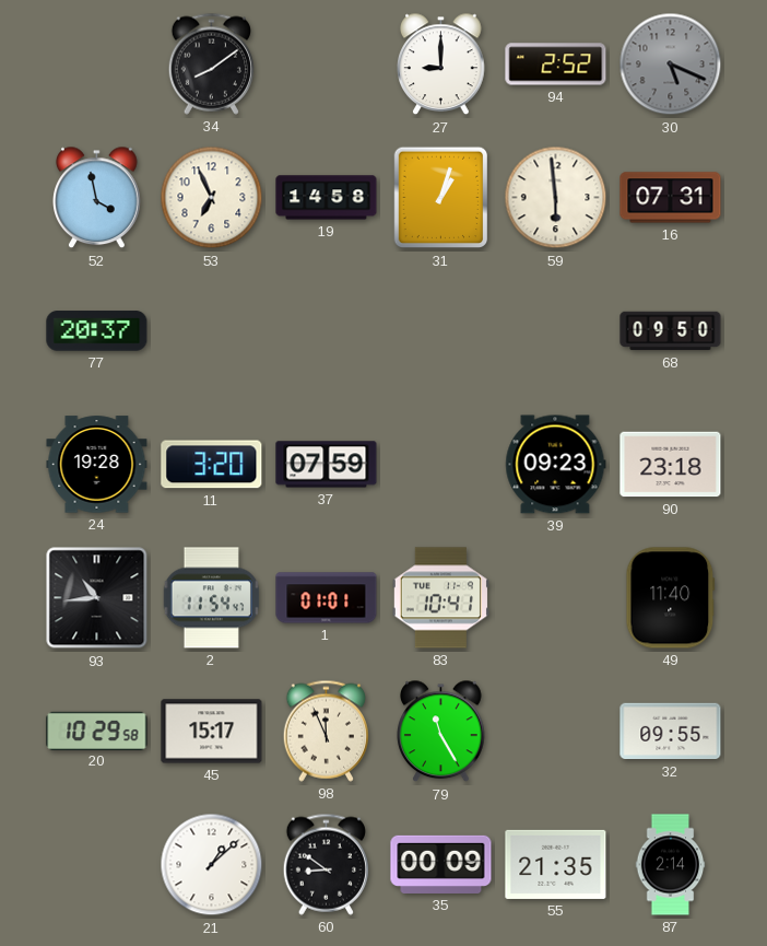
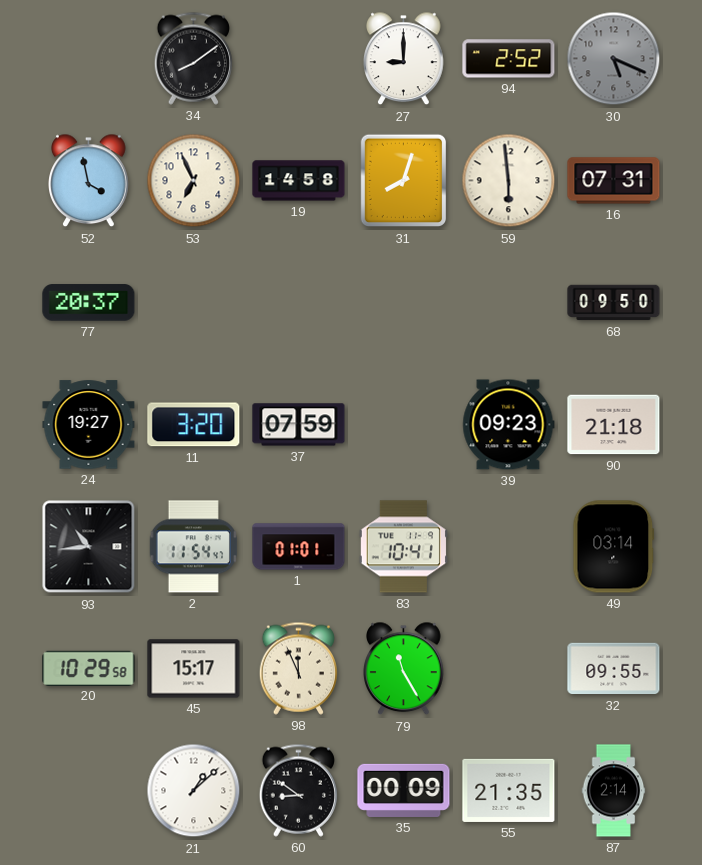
31: 1:03 -> 8:03
24: 19:28 -> 19:27
90: 23:18 -> 21:18
49: 11:40 -> 03:14
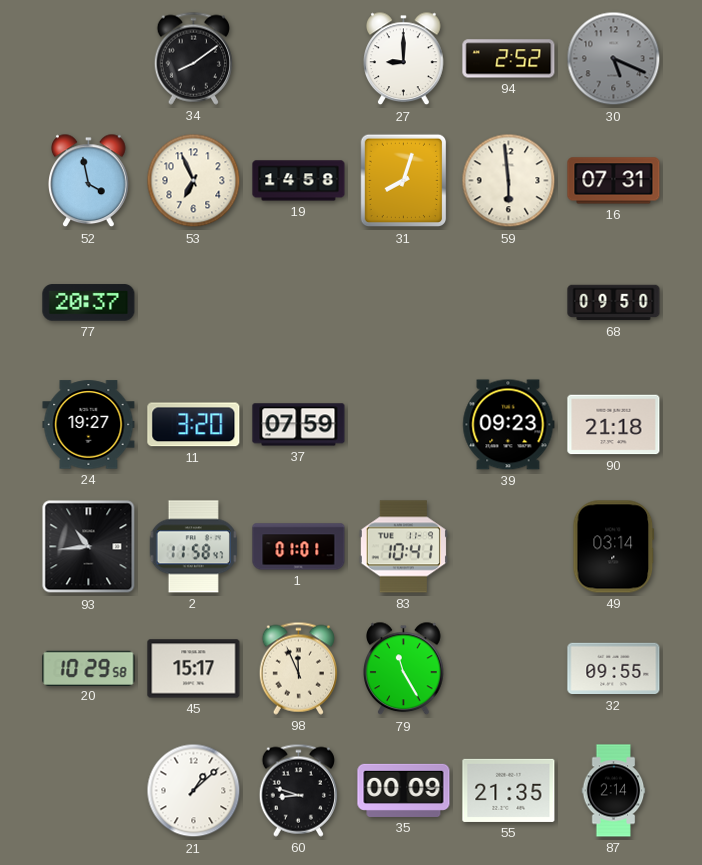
2: 11:54 -> 11:58
60: 8:51 -> 8:48
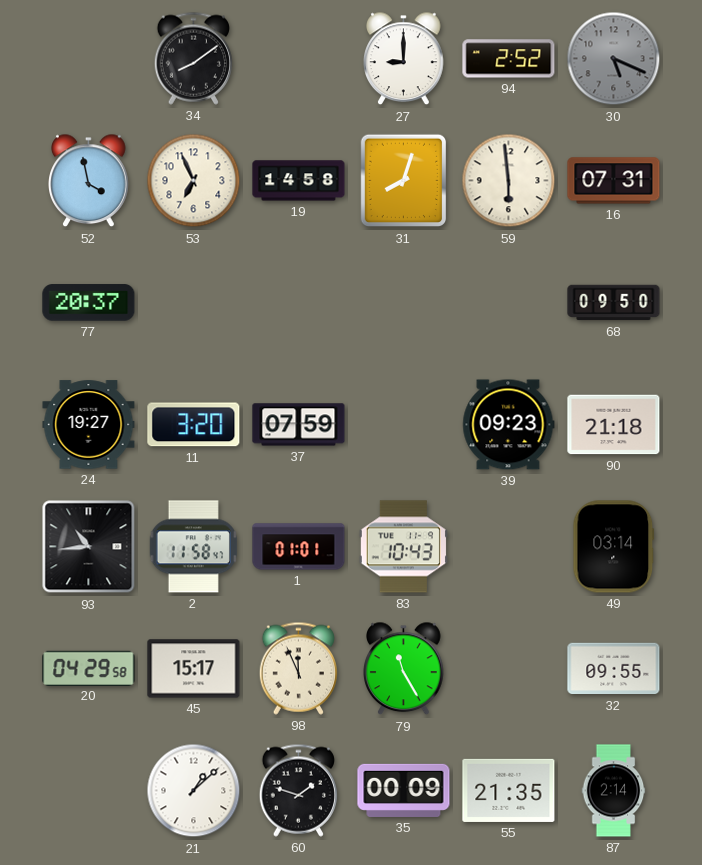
83: 10:41 -> 10:43
20: 10:29 -> 04:29
60: 8:48 -> 1:48
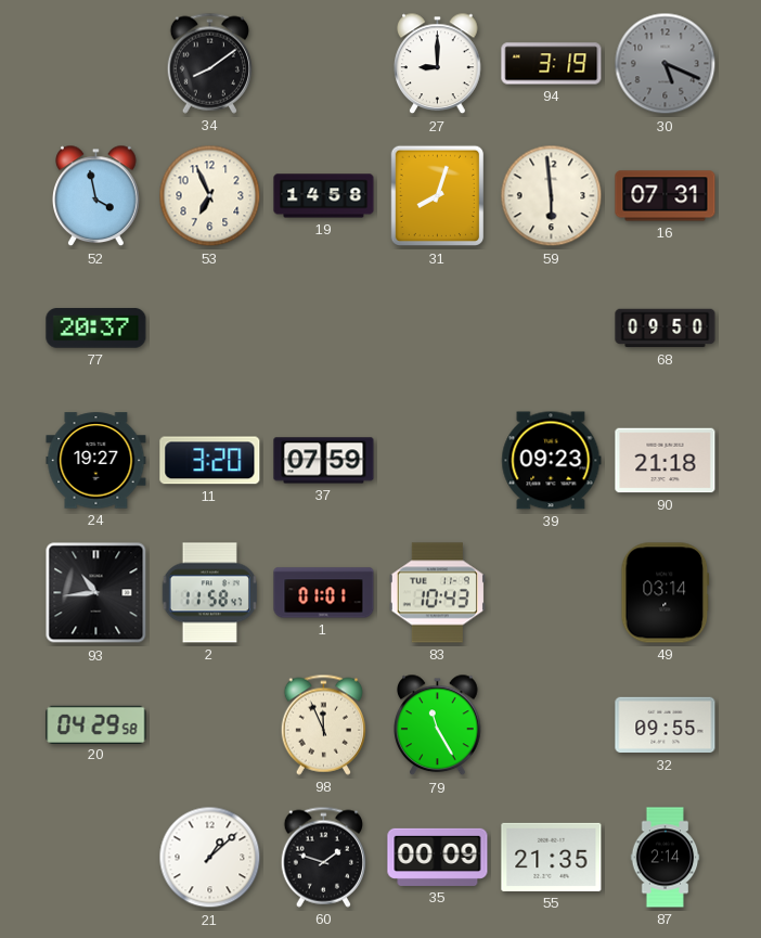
94: 2:52 -> 3:19
45: 15:17 -> none
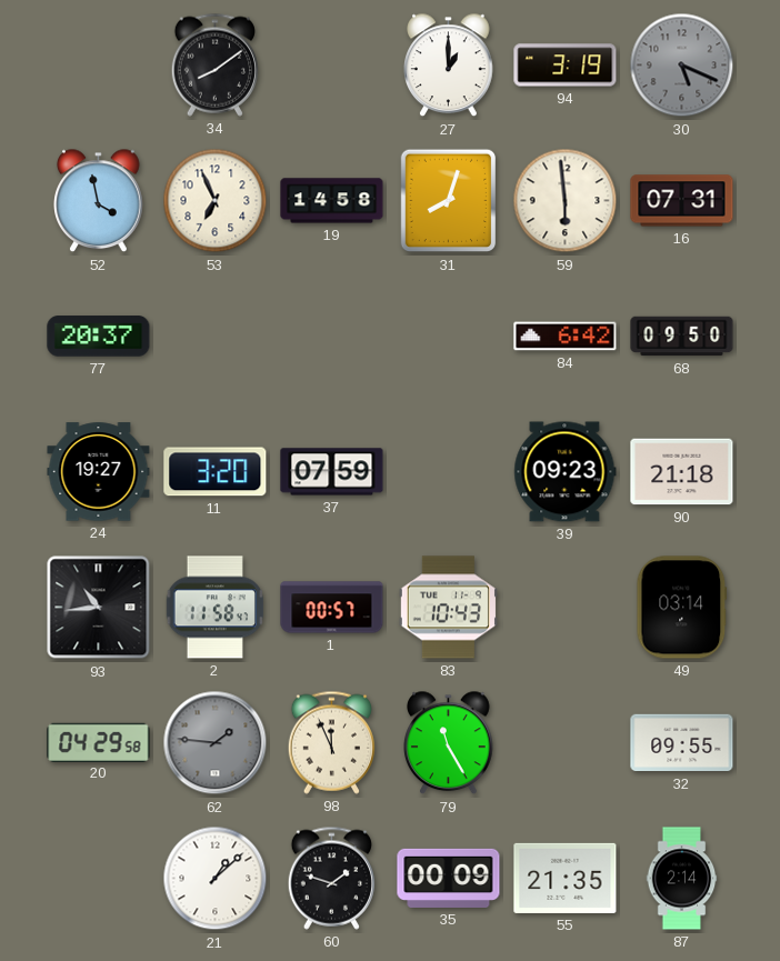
27: 9:00 -> 1:00
84: none -> 6:42
1: 01:01 -> 00:57
62: none -> 1:46
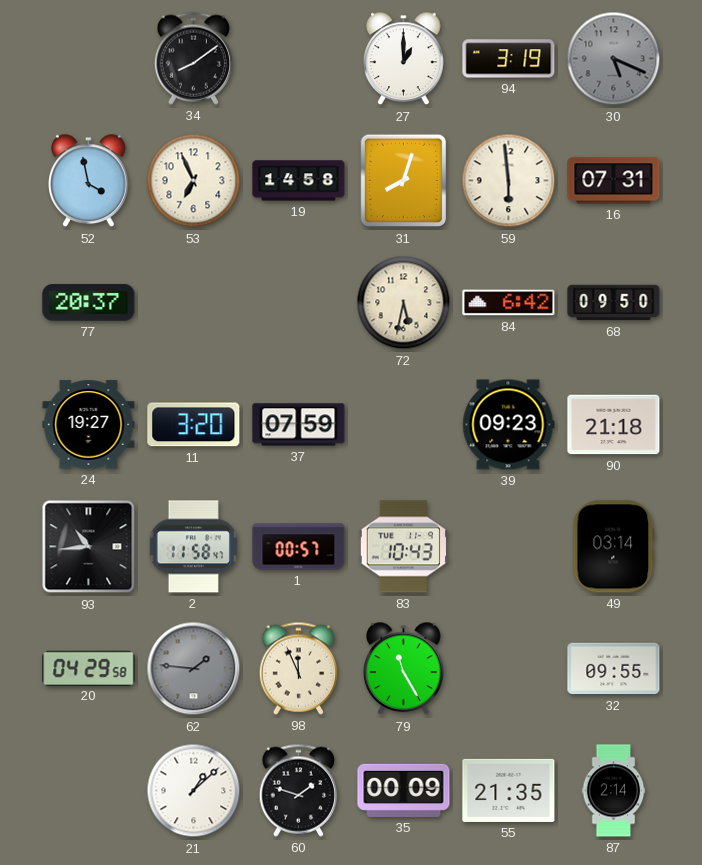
72: none -> 5:32
